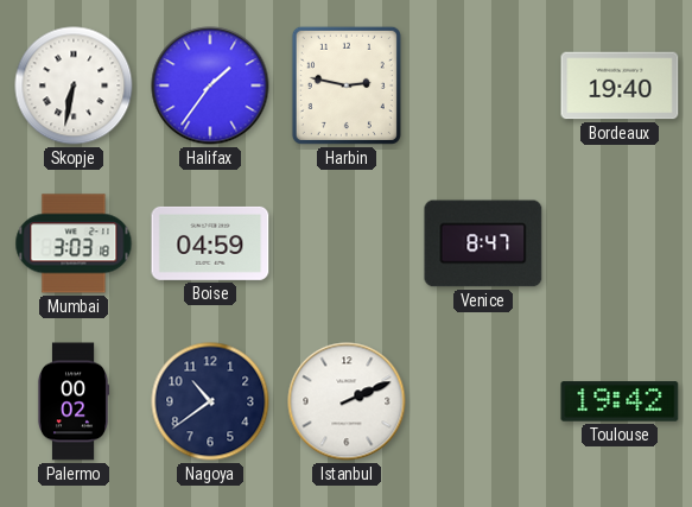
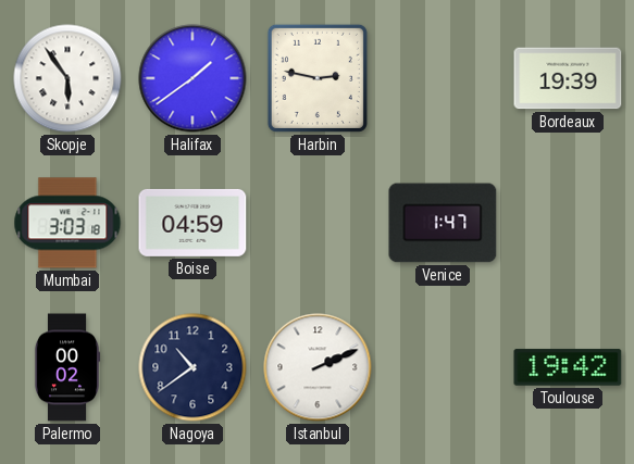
Skopje: 6:32 -> 5:54
Halifax: 1:36 -> 1:39
Bordeaux: 19:40 -> 19:39
Venice: 8:47 -> 1:47
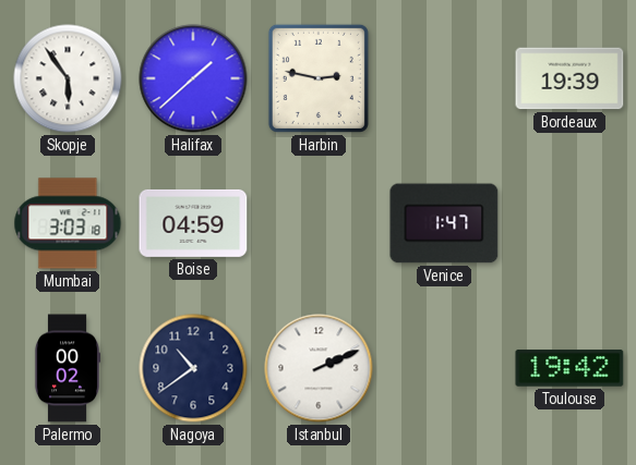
Halifax: 1:39 -> 1:38
